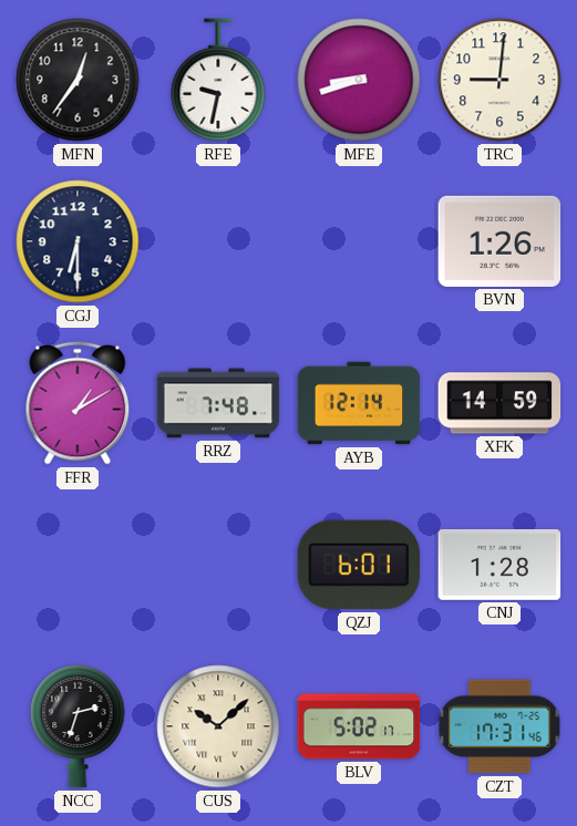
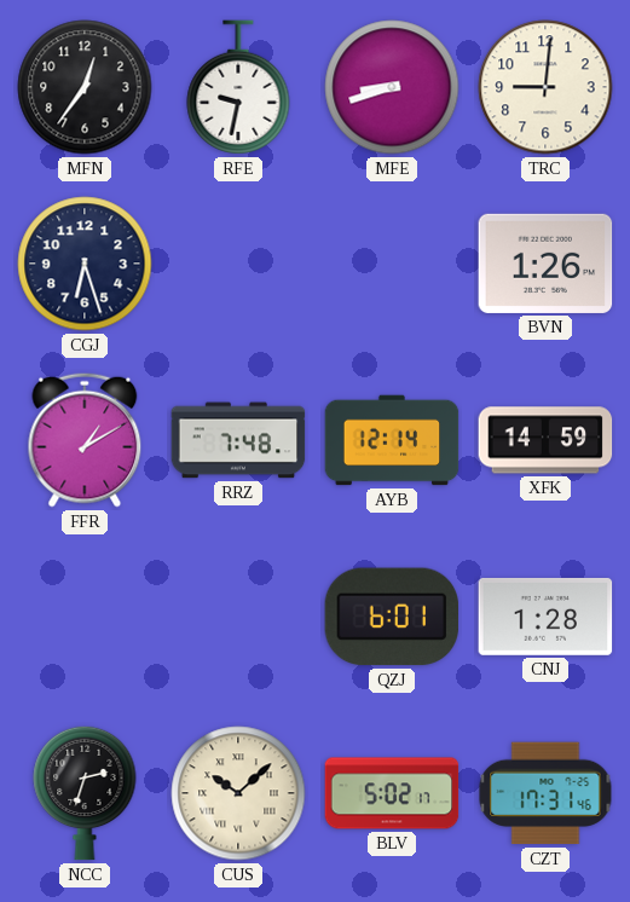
CGJ: 6:30 -> 6:27
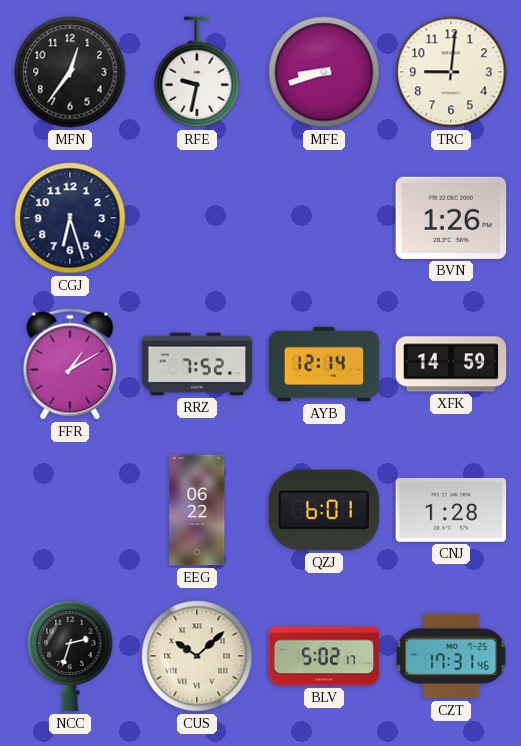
RRZ: 7:48 -> 7:52
EEG: none -> 06:22
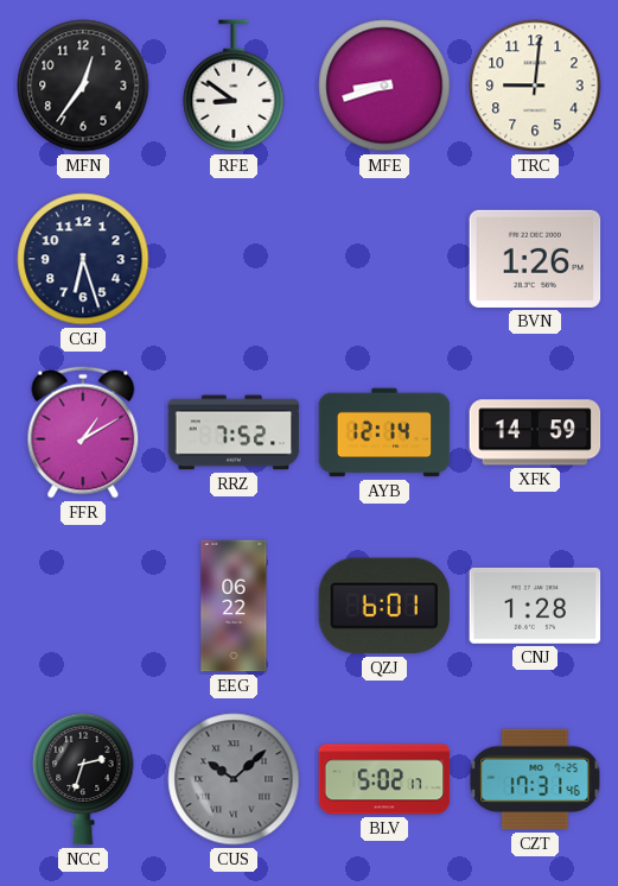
RFE: 9:32 -> 8:51
CUS dial: cream -> grey
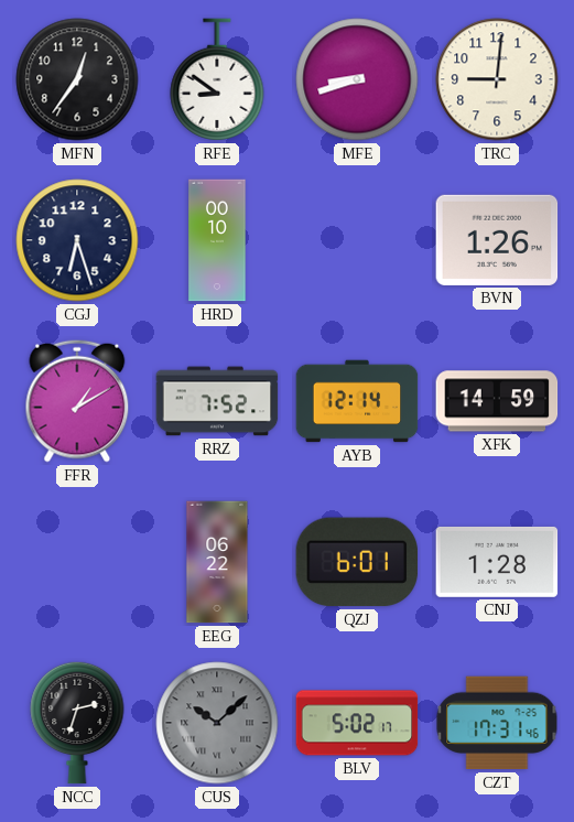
HRD: none -> 00:10
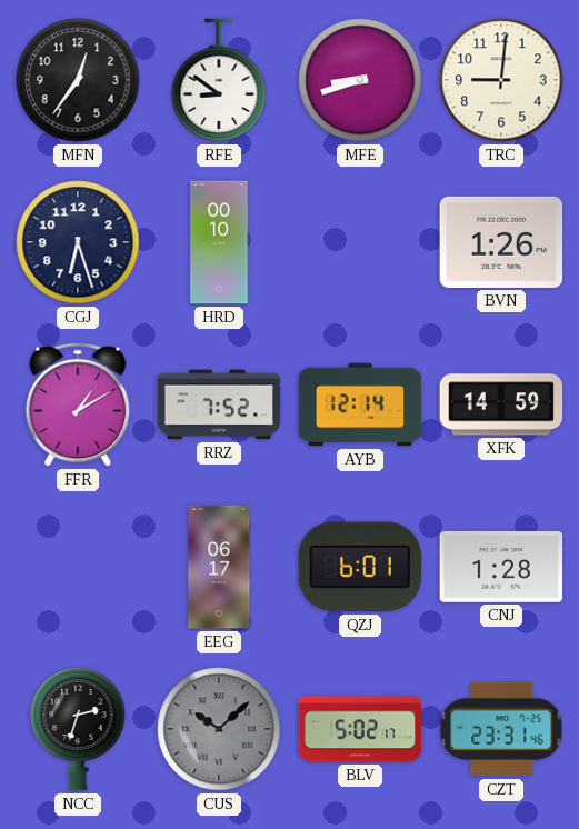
EEG: 06:22 -> 06:17
CZT: 17:31 -> 23:31
